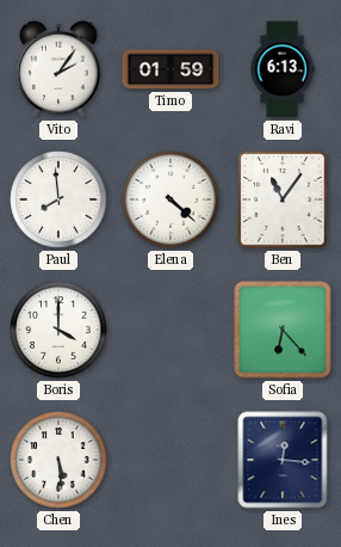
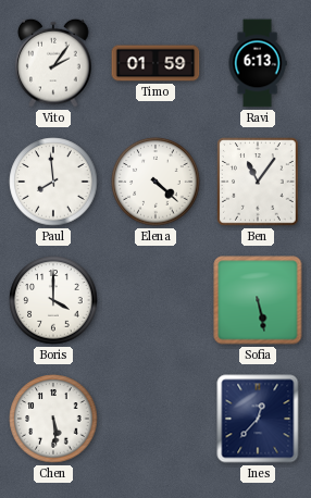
Sofia: 6:23 -> 5:28
Ines: 12:16 -> 12:37
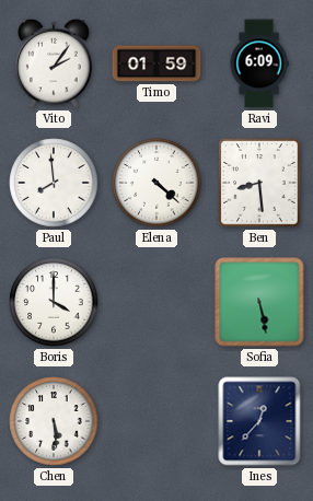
Ravi: 6:13 -> 6:09
Ben: 11:06 -> 8:29
